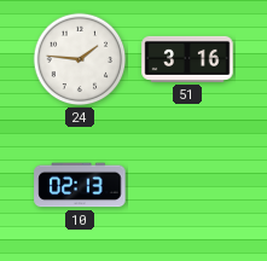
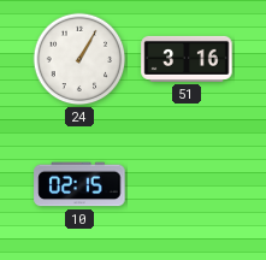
24: 1:46 -> 1:05
10: 02:13 -> 02:15
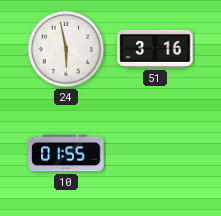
24: 1:05 -> 5:58
10: 02:15 -> 01:55
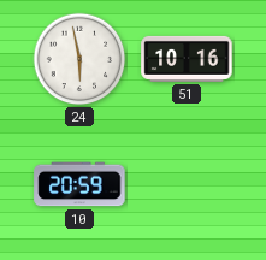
51: 3:16 -> 10:16
10: 01:55 -> 20:59
